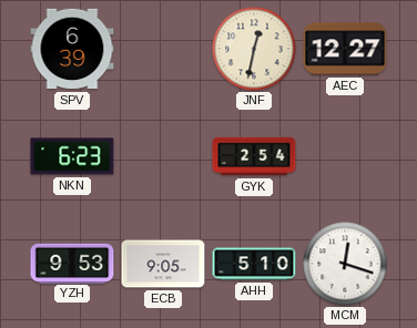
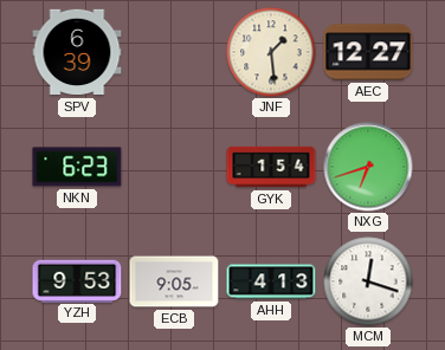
JNF: 12:32 -> 1:29
GYK: 2:54 -> 1:54
NXG: none -> 6:42
AHH: 5:10 -> 4:13
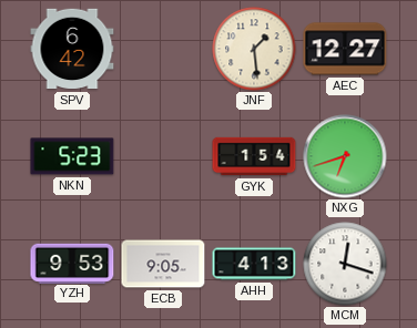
SPV: 6:39 -> 6:42
NKN: 6:23 -> 5:23
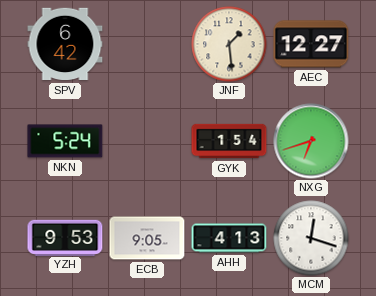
NKN: 5:23 -> 5:24
